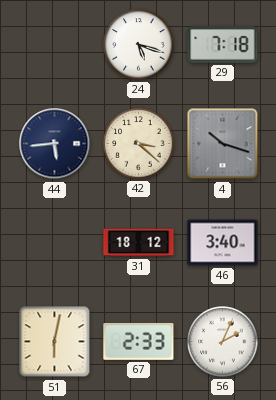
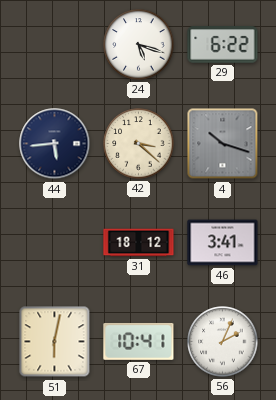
29: 7:18 -> 6:22
46: 3:40 -> 3:41
67: 2:33 -> 10:41
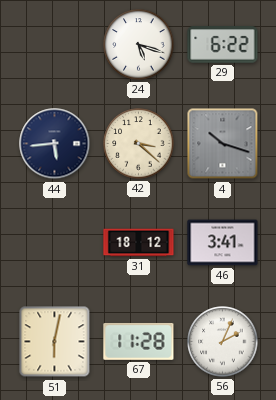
67: 10:41 -> 11:28
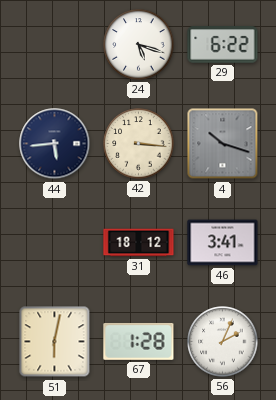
42: 3:22 -> 3:16
67: 11:28 -> 1:28
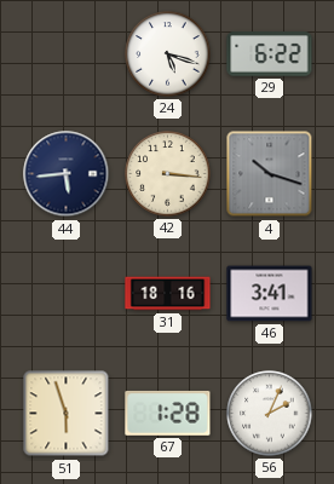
31: 18:12 -> 18:16
51: 6:02 -> 5:57
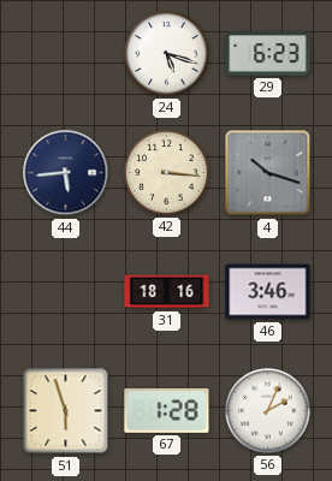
29: 6:22 -> 6:23
46: 3:41 -> 3:46
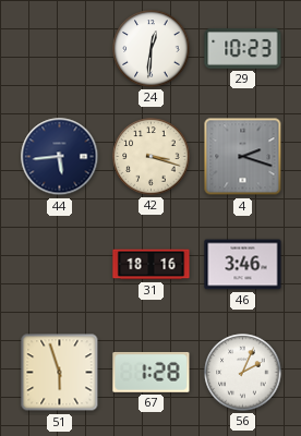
24: 5:18 -> 12:31
29: 6:23 -> 10:23
42: 3:16 -> 3:18
4: 10:18 -> 2:18
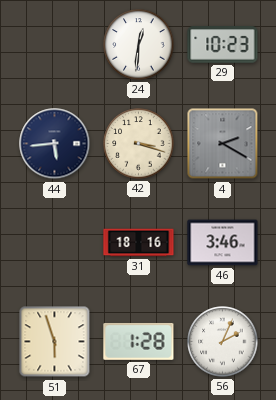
4: 2:18 -> 2:20
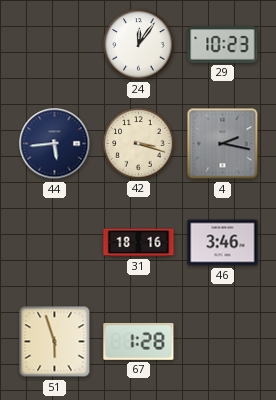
24: 12:31 -> 12:06
4: 2:20 -> 2:17
56: 2:04 -> none
